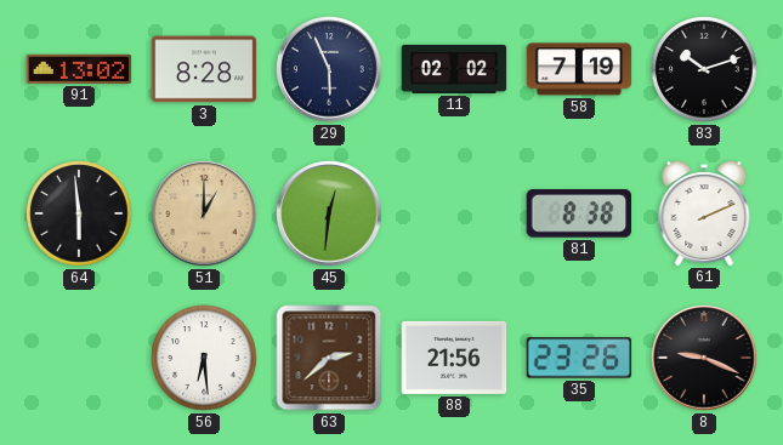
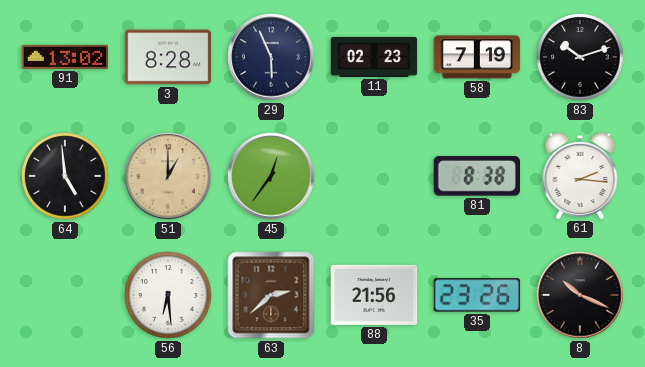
11: 02:02 -> 02:23
64: 5:59 -> 4:59
45: 12:31 -> 12:36
61: 2:11 -> 2:16
8: 9:19 -> 10:19
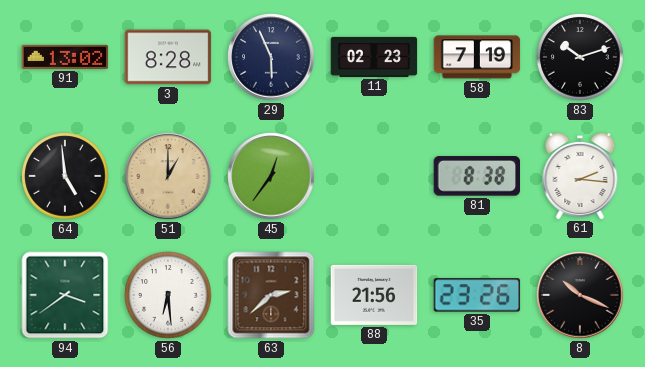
94: none -> 3:39
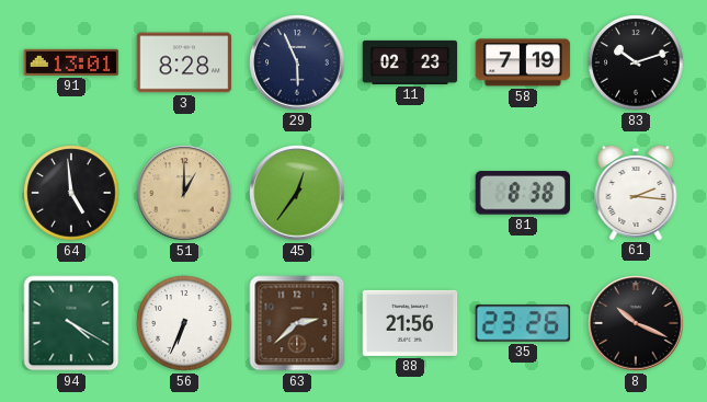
91: 13:02 -> 13:01
94: 3:39 -> 4:20
56: 6:29 -> 6:34
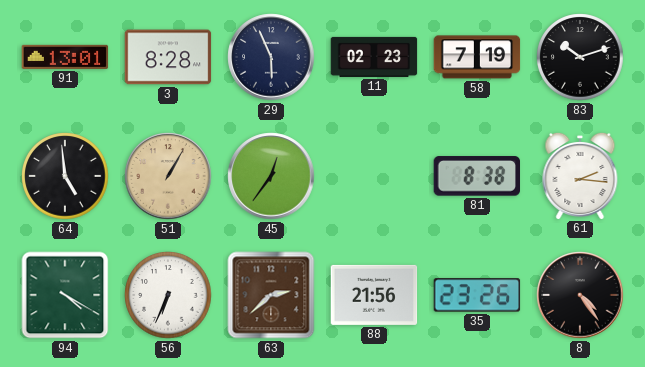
51: 1:00 -> 1:05
8: 10:19 -> 4:24
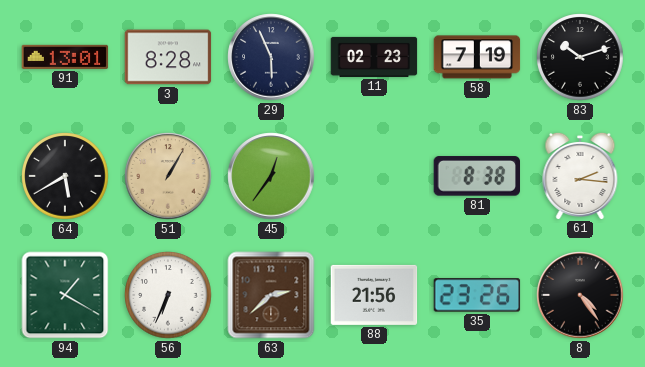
64: 4:59 -> 5:40
94: 4:20 -> 1:20
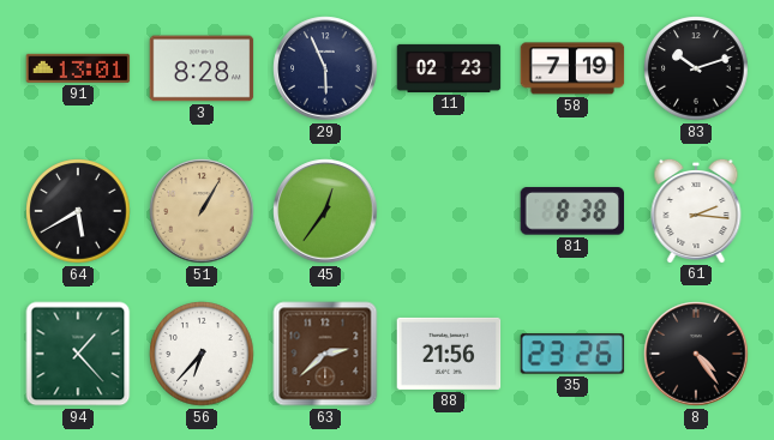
94: 1:20 -> 1:23
56: 6:34 -> 6:37
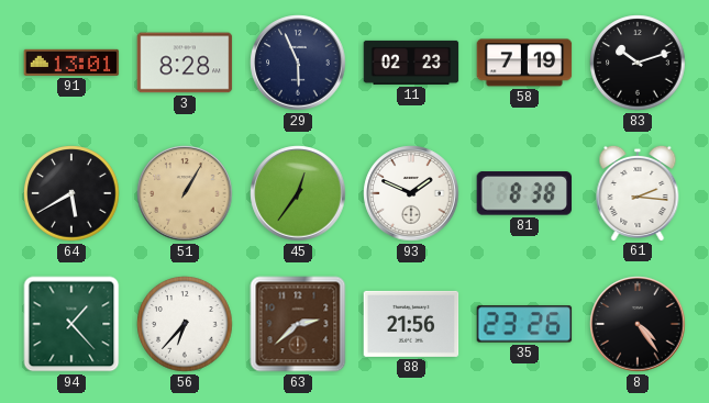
93: none -> 1:49
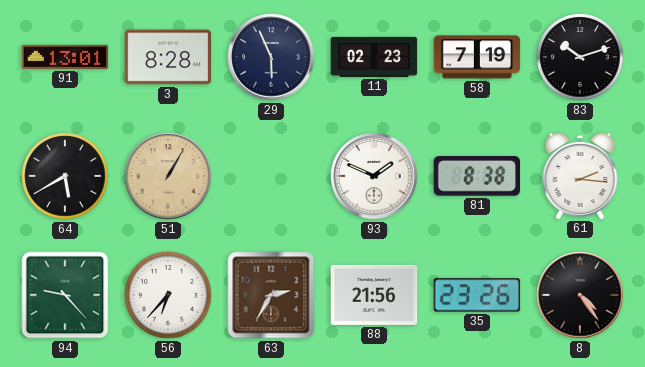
45: 12:36 -> none
94: 1:23 -> 9:23
63: 2:38 -> 2:35
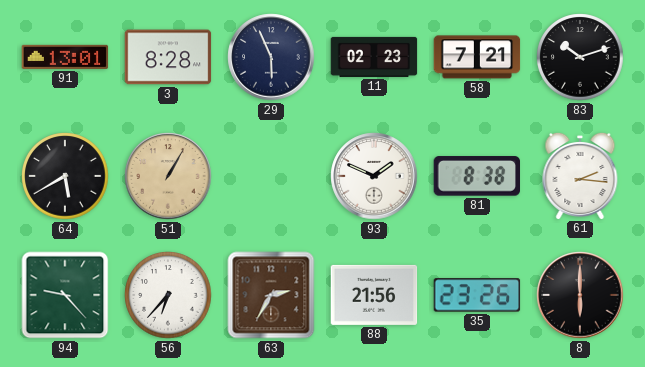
58: 7:19 -> 7:21
8: 4:24 -> 6:00
